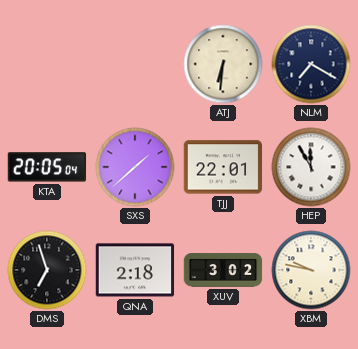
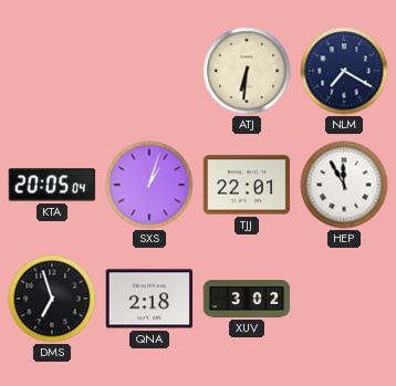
SXS: 1:38 -> 1:03
XBM: 9:47 -> none
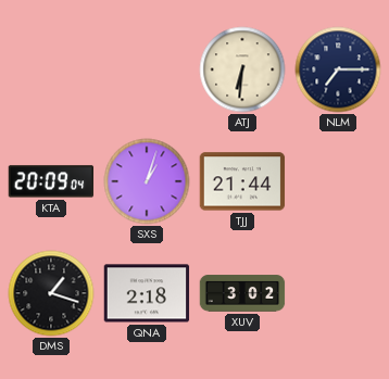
NLM: 7:20 -> 7:15
KTA: 20:05 -> 20:09
TJJ: 22:01 -> 21:44
HEP: 11:55 -> none
DMS: 6:57 -> 1:18
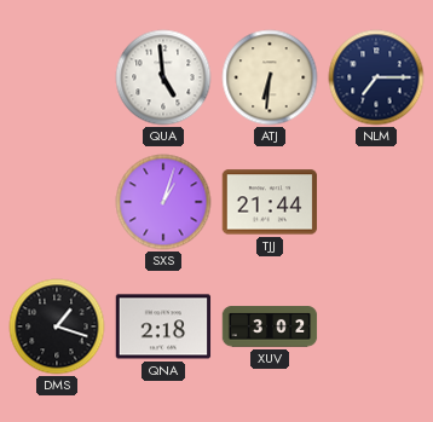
QUA: none -> 4:59
KTA: 20:09 -> none
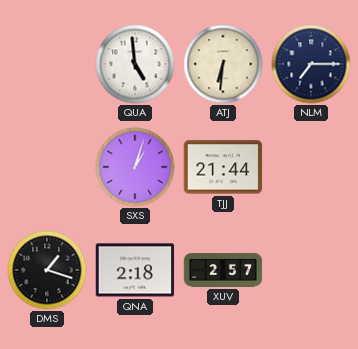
XUV: 3:02 -> 2:57
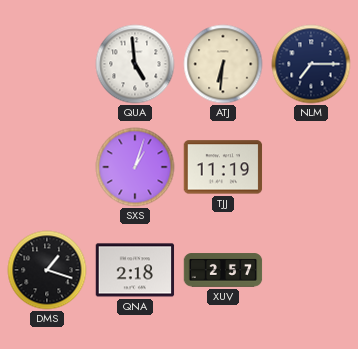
TJJ: 21:44 -> 11:19
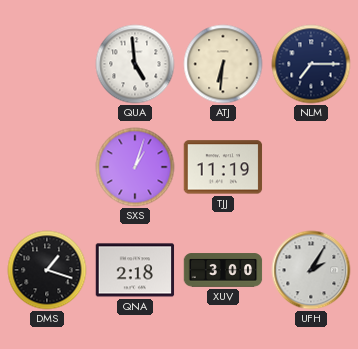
XUV: 2:57 -> 3:00
UFH: none -> 2:05
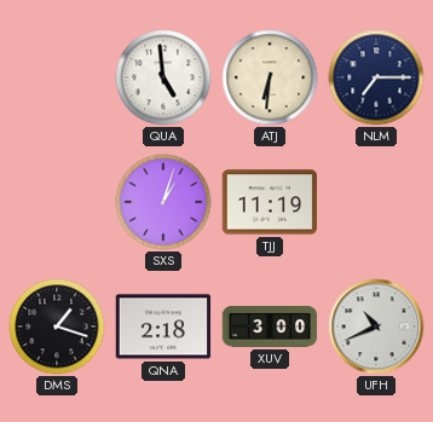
UFH: 2:05 -> 10:41
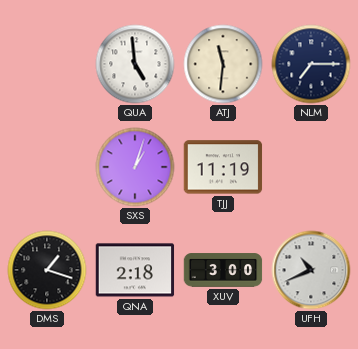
ATJ: 6:31 -> 11:31
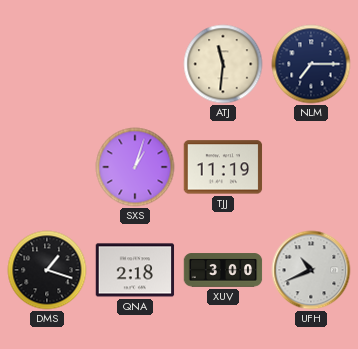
QUA: 4:59 -> none
